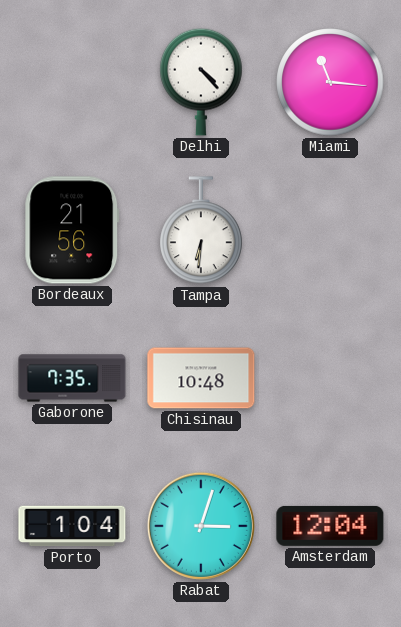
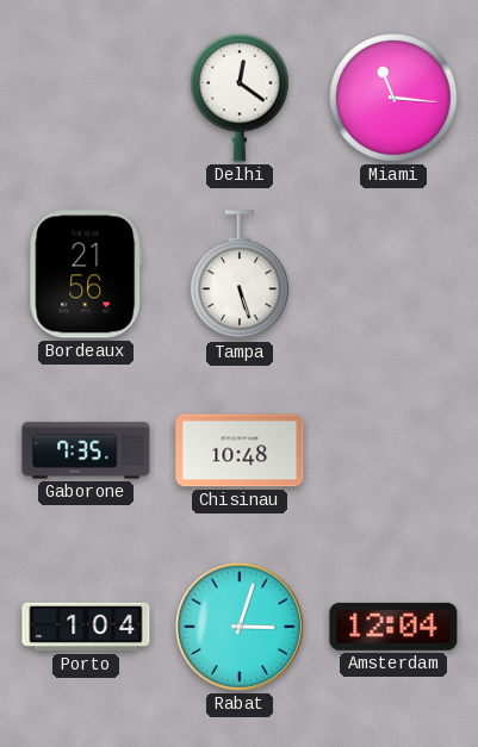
Delhi: 4:23 -> 12:21
Tampa: 6:31 -> 5:27
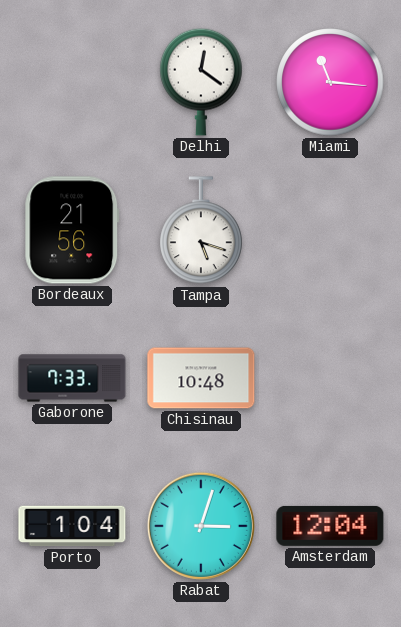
Tampa: 5:27 -> 5:18
Gaborone: 7:35 -> 7:33
